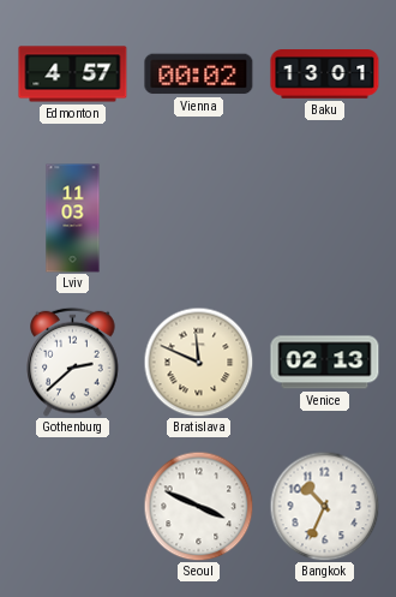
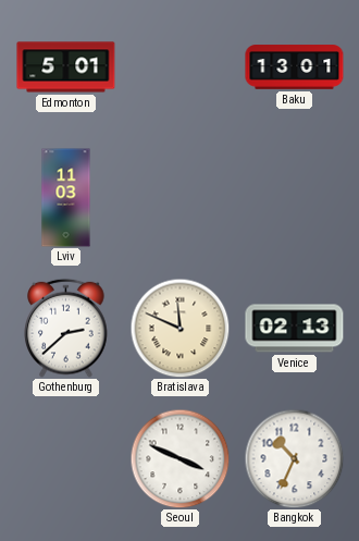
Edmonton: 4:57 -> 5:01
Vienna: 00:02 -> none
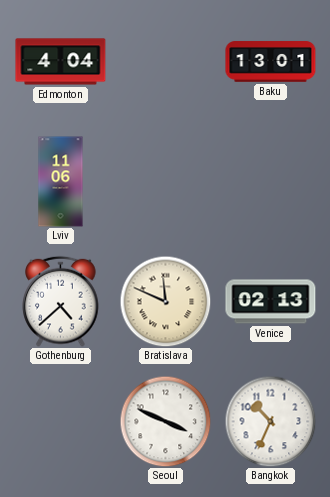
Edmonton: 5:01 -> 4:04
Lviv: 11:03 -> 11:06
Gothenburg: 2:38 -> 4:38
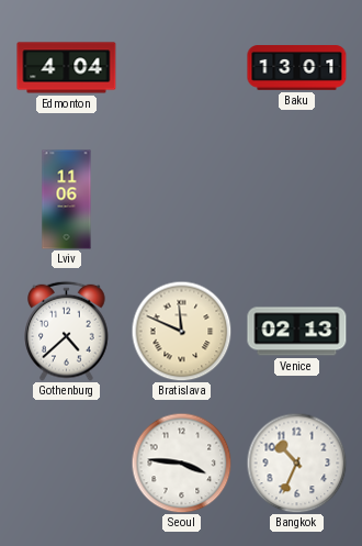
Seoul: 3:49 -> 3:46
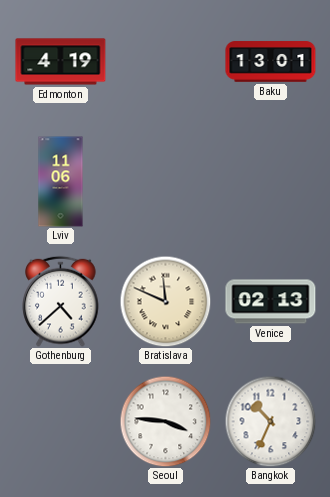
Edmonton: 4:04 -> 4:19
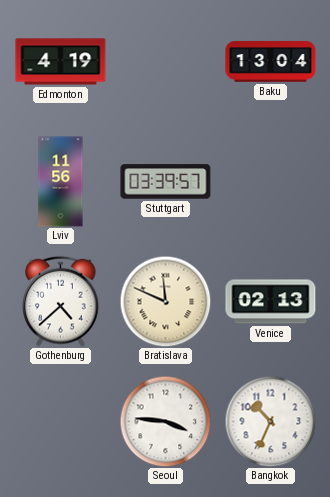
Baku: 13:01 -> 13:04
Lviv: 11:06 -> 11:56
Stuttgart: none -> 03:39
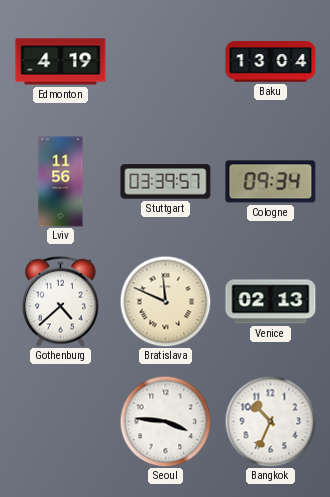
Cologne: none -> 09:34
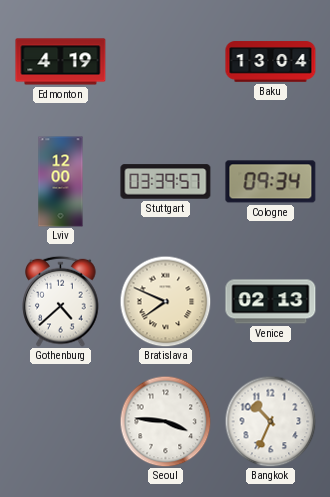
Lviv: 11:56 -> 12:00
Bratislava: 11:49 -> 7:49
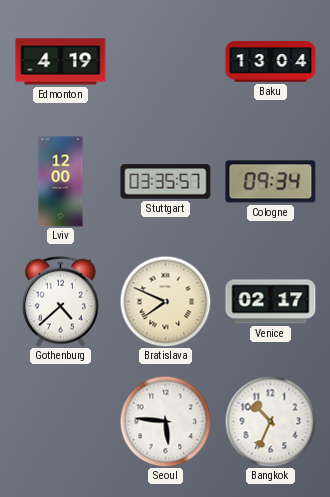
Stuttgart: 03:39 -> 03:35
Venice: 02:13 -> 02:17
Seoul: 3:46 -> 5:46
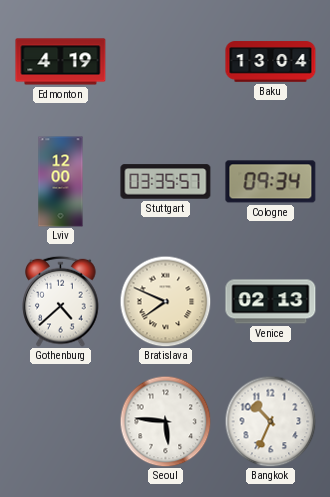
Venice: 02:17 -> 02:13
